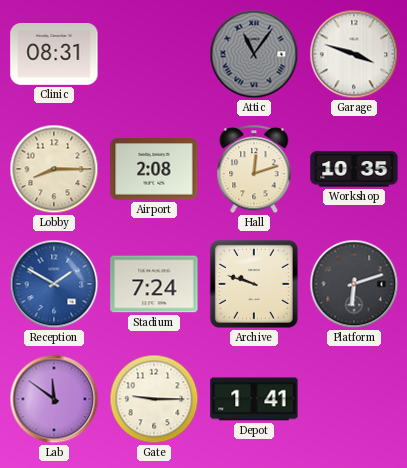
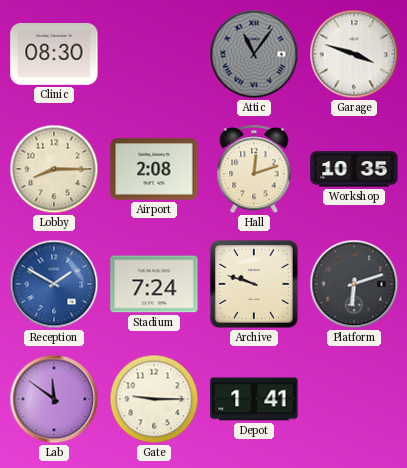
Clinic: 08:31 -> 08:30
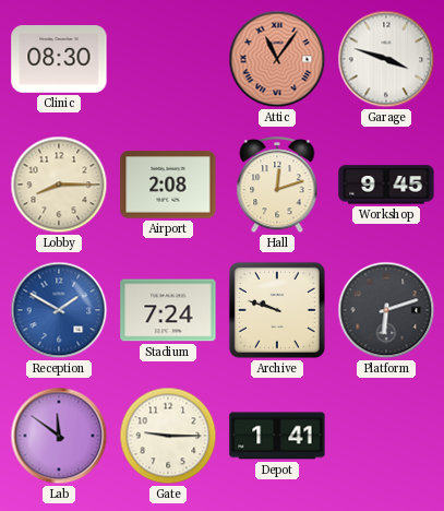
Attic dial: grey -> salmon
Workshop: 10:35 -> 9:45
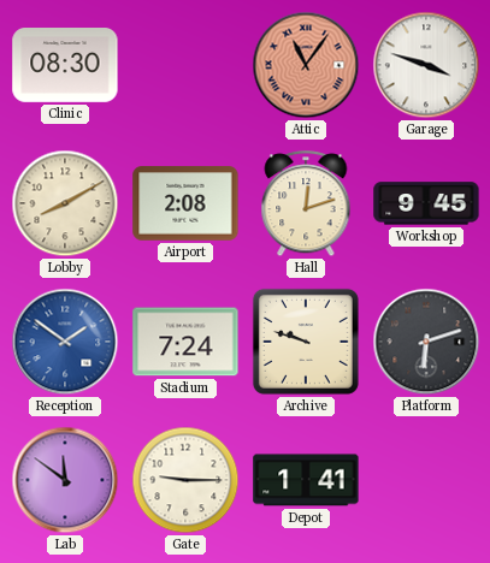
Lobby: 8:15 -> 8:10
Reception: 1:50 -> 1:51
